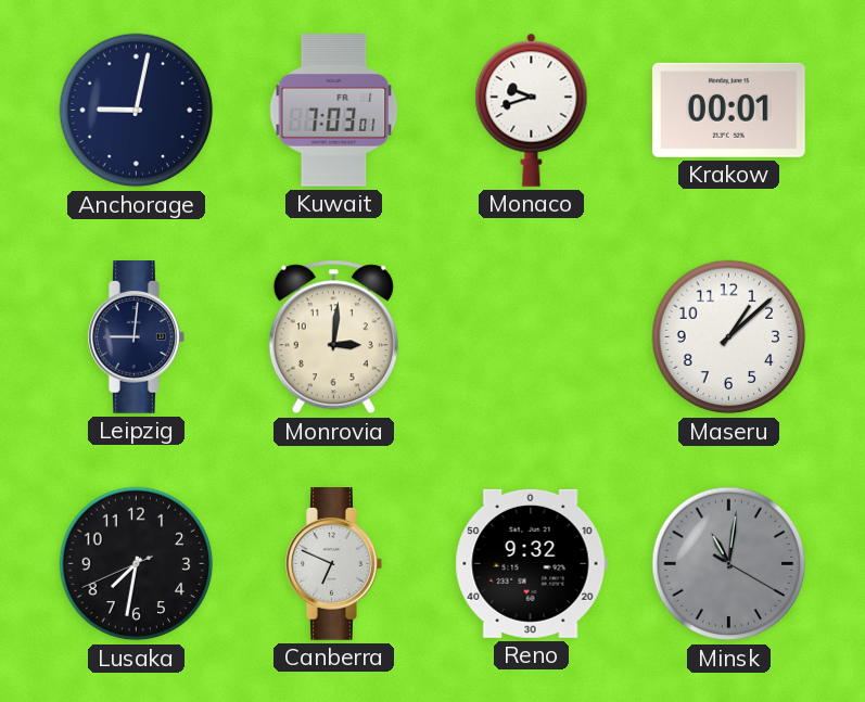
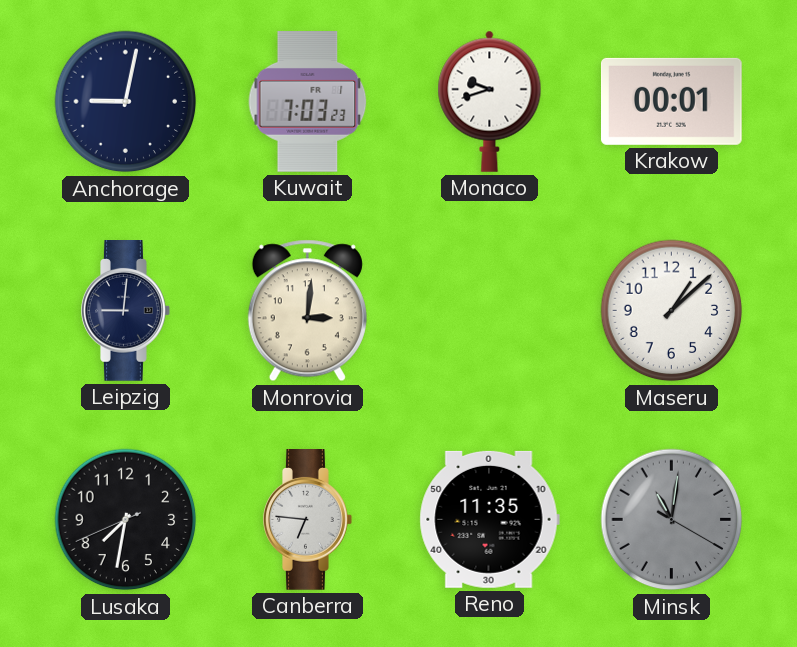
Kuwait: 7:03:01 -> 7:03:23
Canberra: 6:49 -> 6:46
Reno: 9:32 -> 11:35
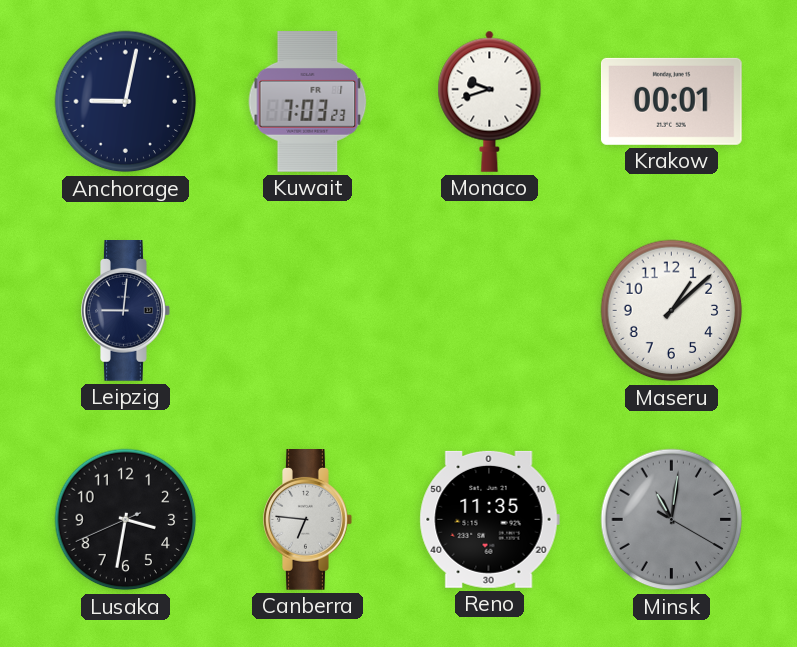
Monrovia: 3:01 -> none
Lusaka: 7:31 -> 3:31
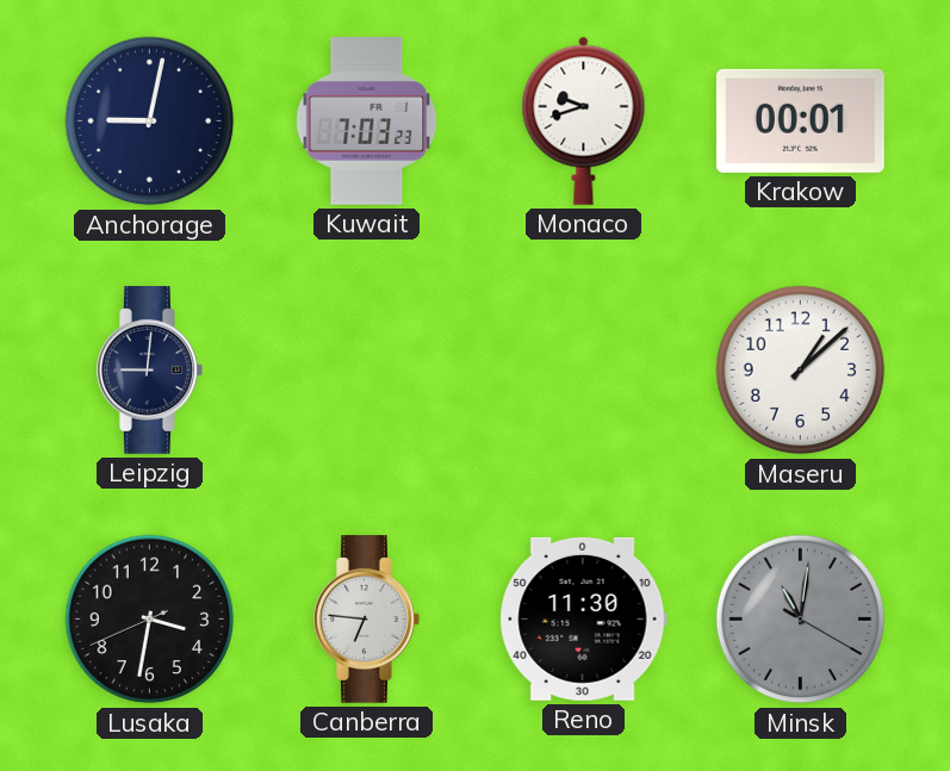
Reno: 11:35 -> 11:30
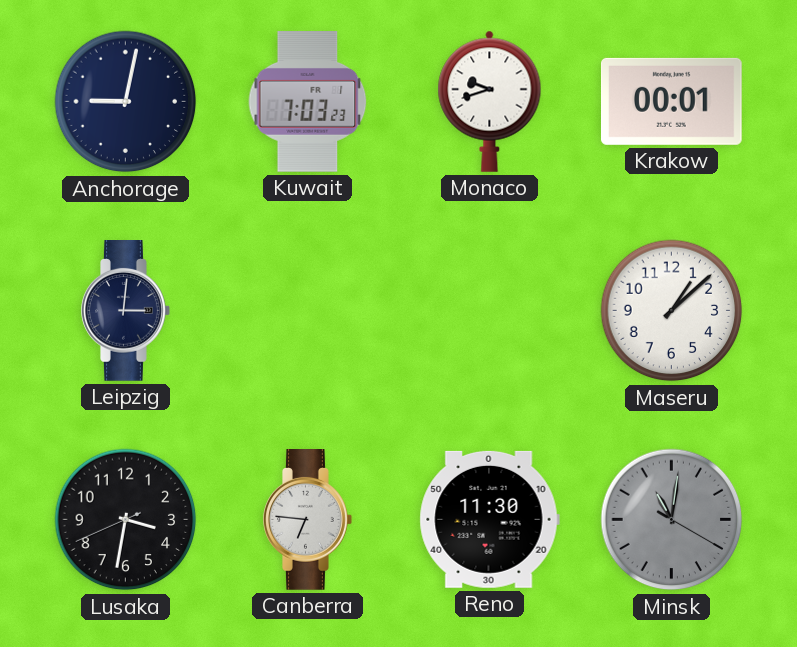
Leipzig: 9:01 -> 3:01
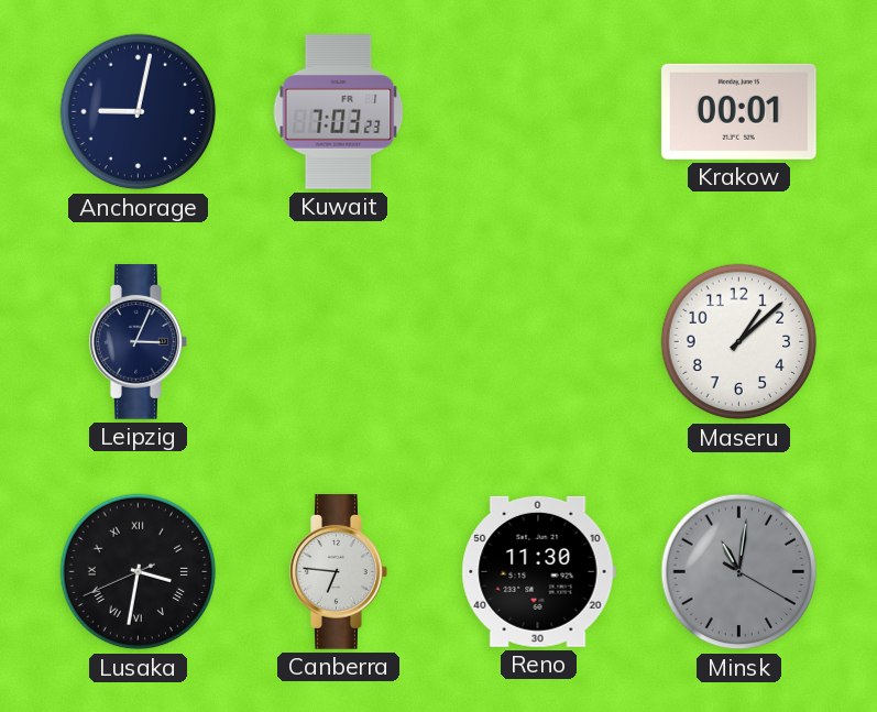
Monaco: 9:42 -> none
Leipzig: 3:01 -> 3:04
Lusaka numerals: Arabic -> Roman
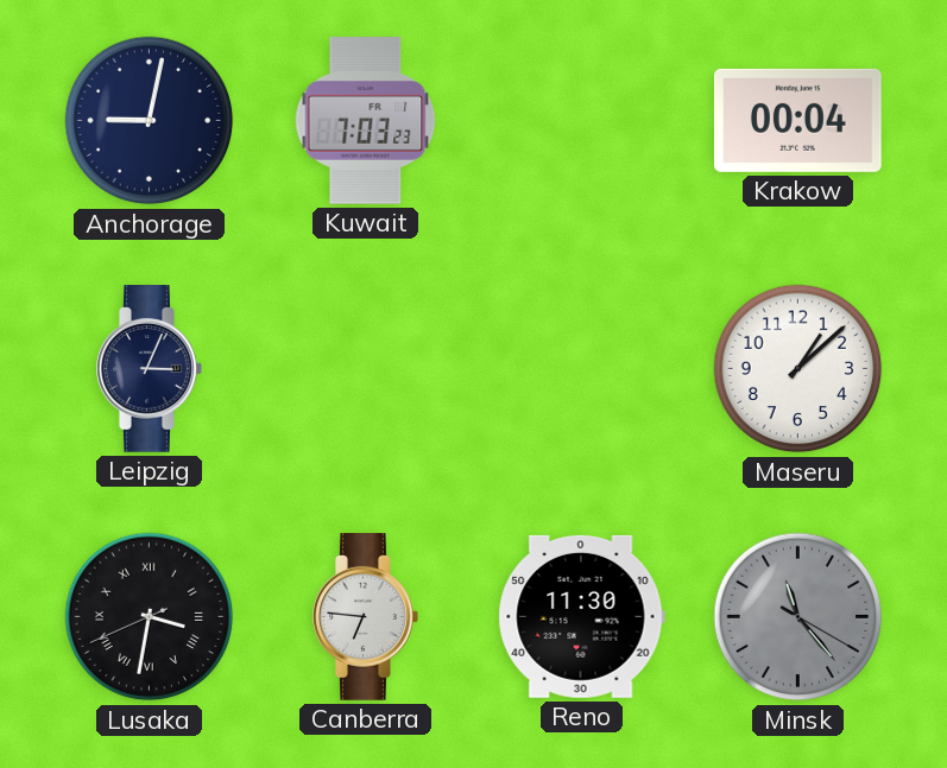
Krakow: 00:01 -> 00:04
Minsk: 11:01 -> 11:23
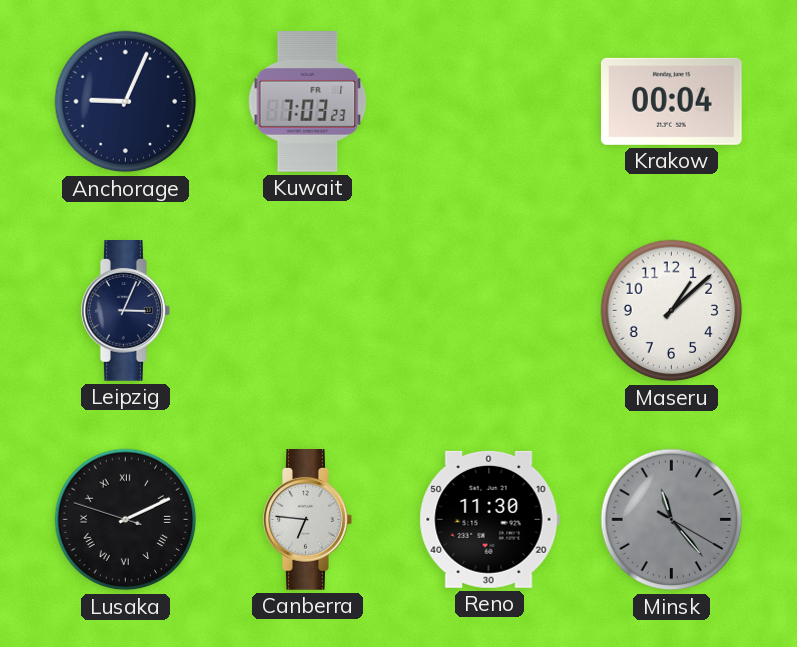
Anchorage: 9:02 -> 9:04
Lusaka: 3:31 -> 2:10
